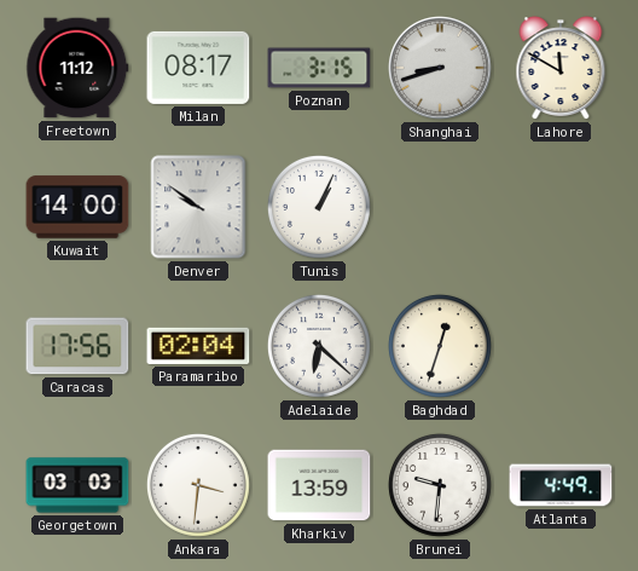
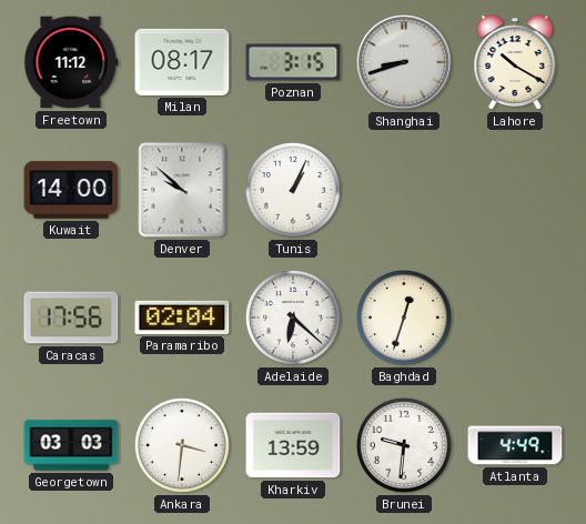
Lahore: 11:50 -> 10:20
Denver: 9:51 -> 9:52
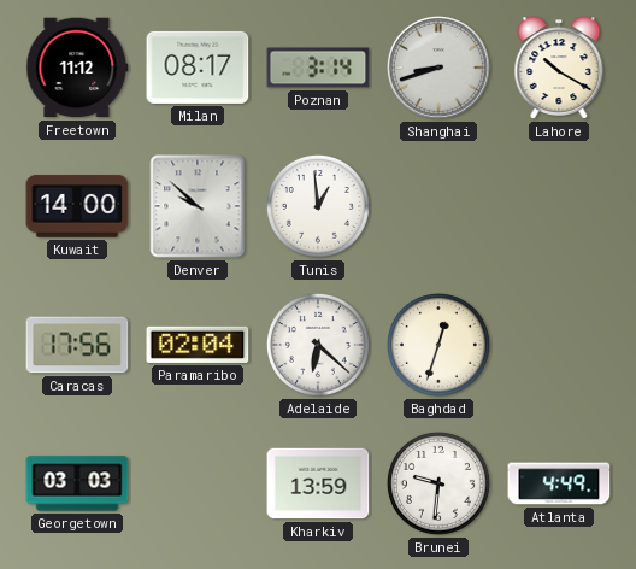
Poznan: 3:15 -> 3:14
Tunis: 1:04 -> 12:59
Ankara: 3:31 -> none
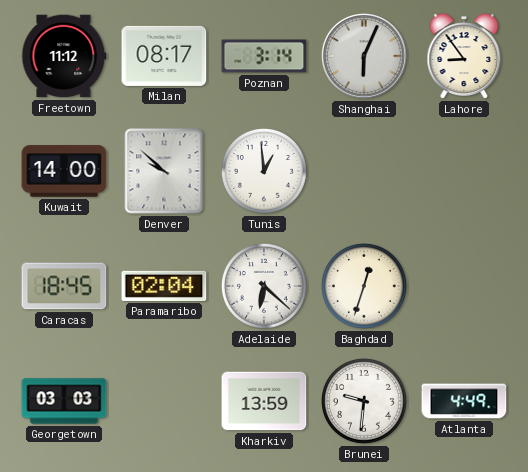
Shanghai: 8:42 -> 6:04
Lahore: 10:20 -> 8:54
Caracas: 17:56 -> 18:45
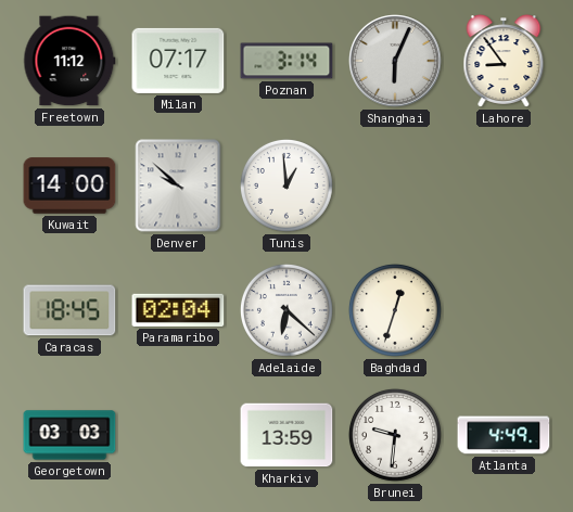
Milan: 08:17 -> 07:17
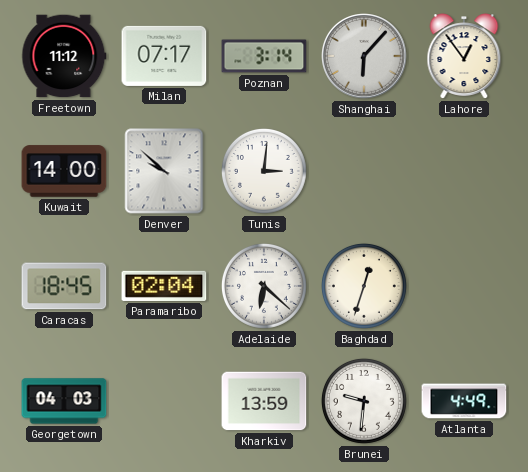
Shanghai: 6:04 -> 6:07
Lahore: 8:54 -> 12:54
Tunis: 12:59 -> 3:01
Georgetown: 03:03 -> 04:03
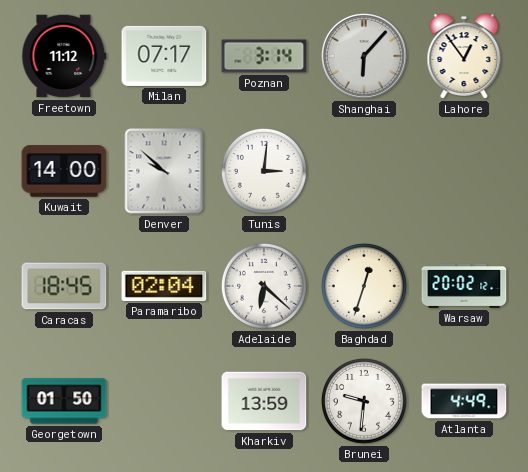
Warsaw: none -> 20:02
Georgetown: 04:03 -> 01:50
